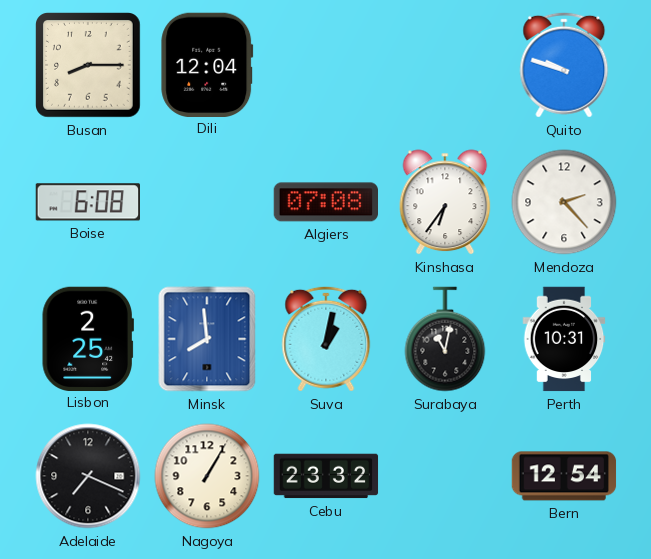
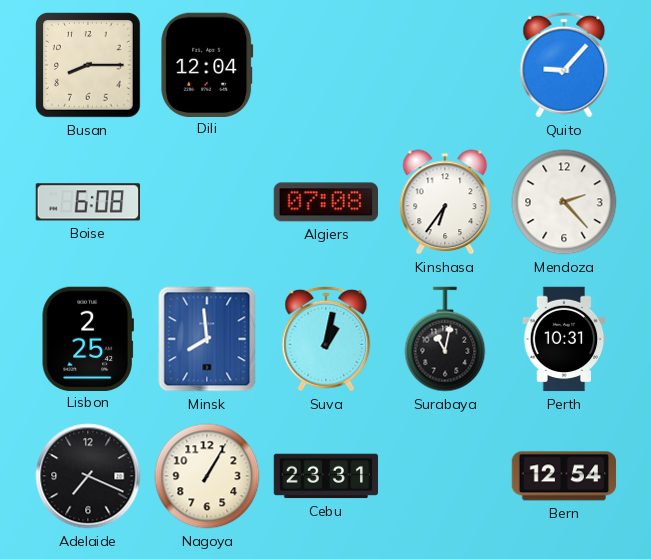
Quito: 9:48 -> 9:07
Cebu: 23:32 -> 23:31
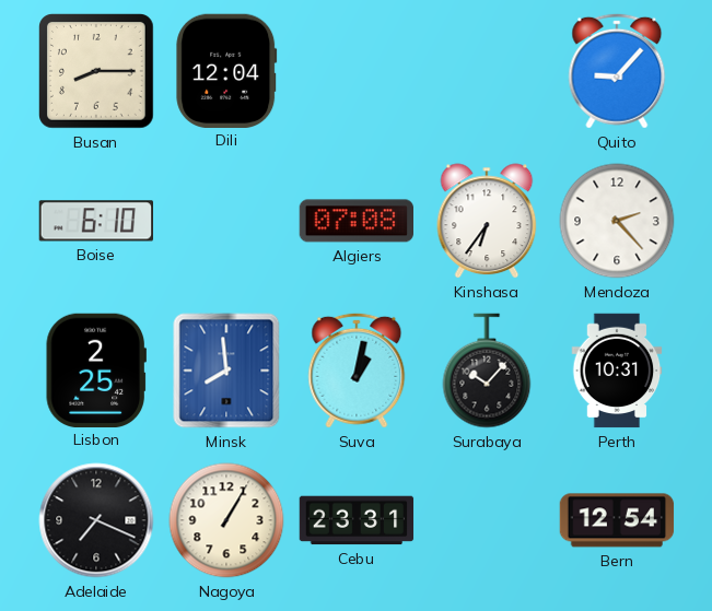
Boise: 6:08 -> 6:10
Surabaya: 11:02 -> 10:07
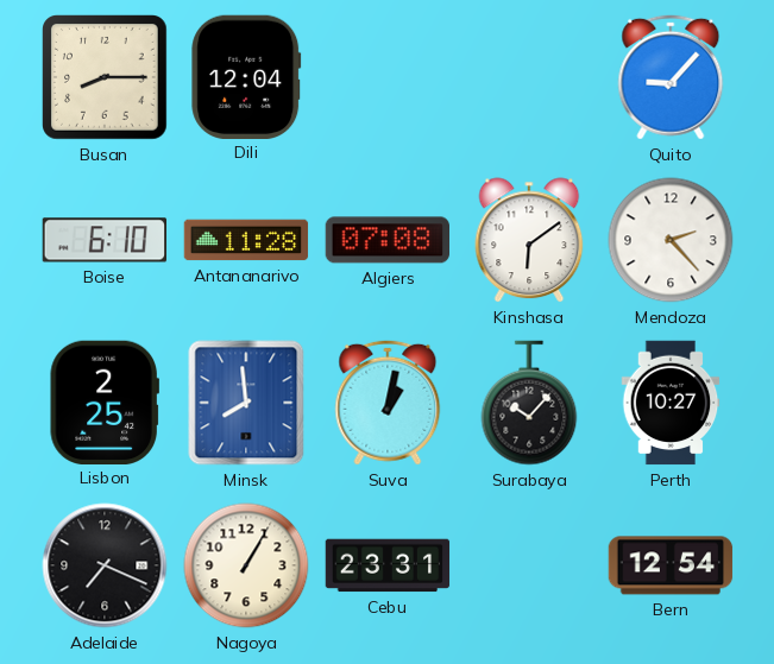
Antananarivo: none -> 11:28
Kinshasa: 6:36 -> 6:09
Perth: 10:31 -> 10:27
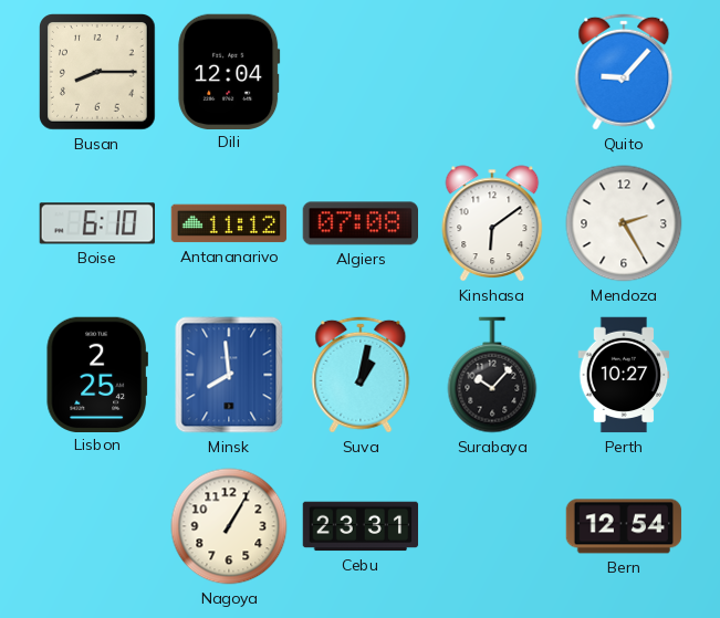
Antananarivo: 11:28 -> 11:12
Mendoza: 2:23 -> 2:25
Adelaide: 7:19 -> none
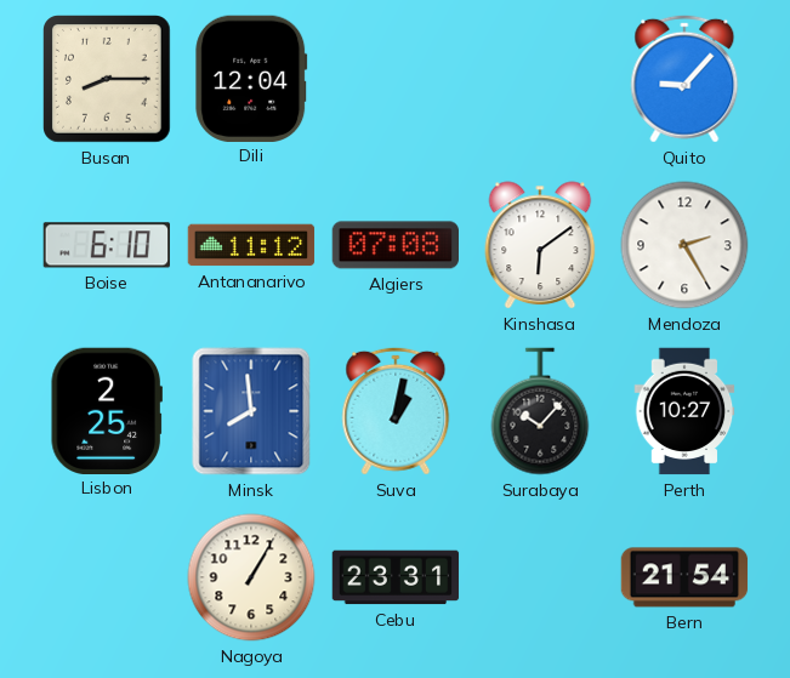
Bern: 12:54 -> 21:54
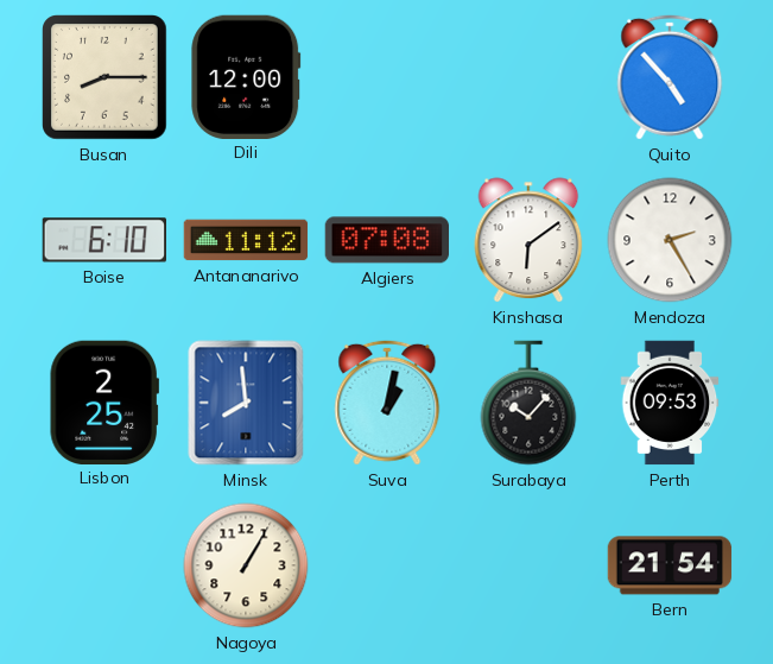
Dili: 12:04 -> 12:00
Quito: 9:07 -> 4:53
Perth: 10:27 -> 09:53
Cebu: 23:31 -> none
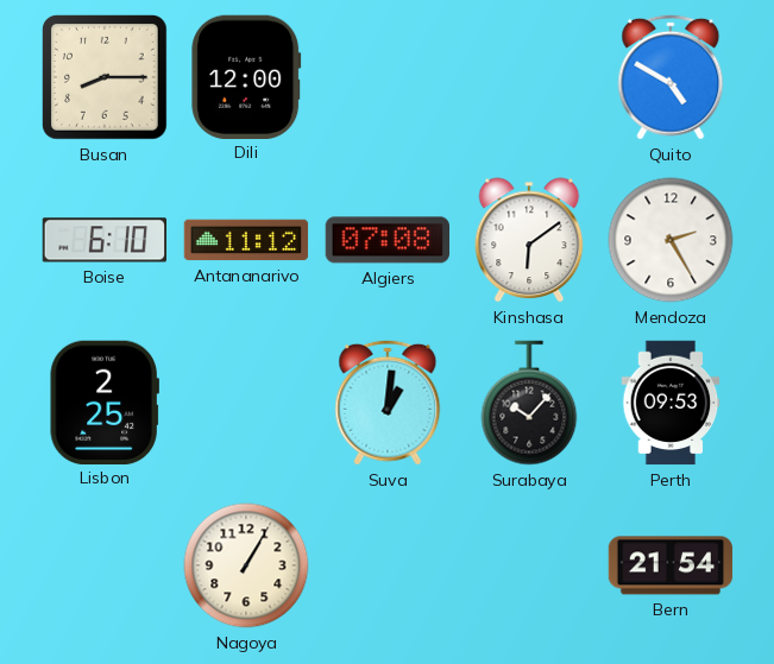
Quito: 4:53 -> 4:50
Minsk: 7:59 -> none
Suva: 1:02 -> 1:01
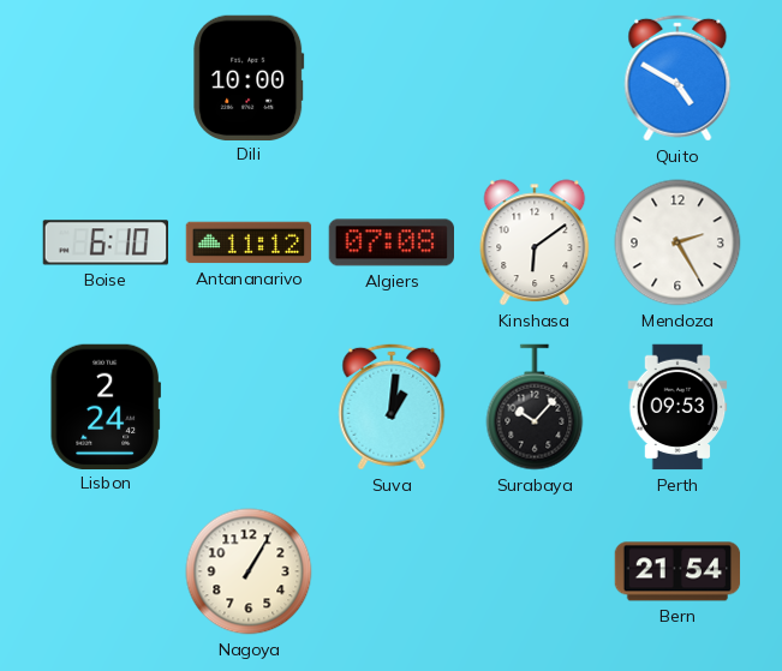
Busan: 8:15 -> none
Dili: 12:00 -> 10:00
Lisbon: 2:25 -> 2:24
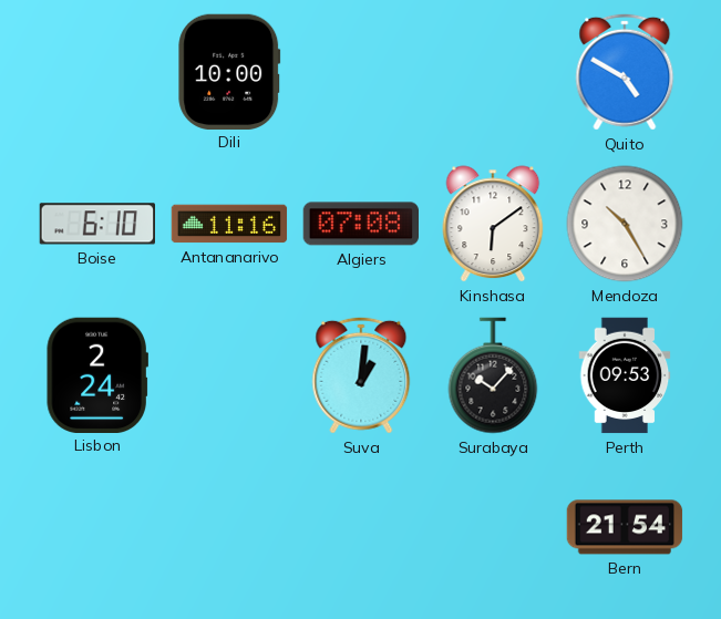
Antananarivo: 11:12 -> 11:16
Mendoza: 2:25 -> 10:25
Nagoya: 1:05 -> none
